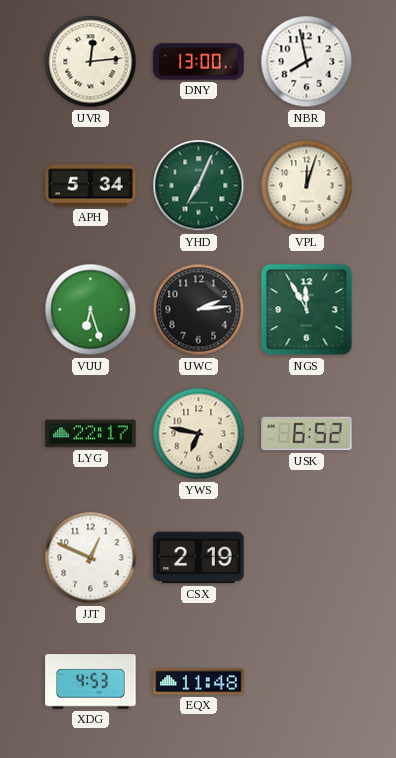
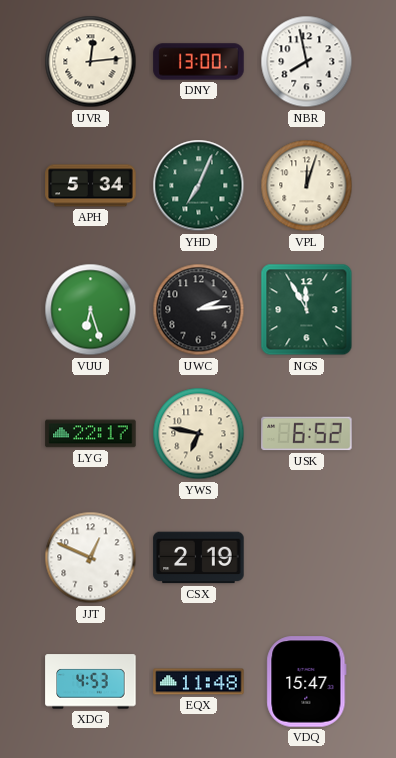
VDQ: none -> 15:47
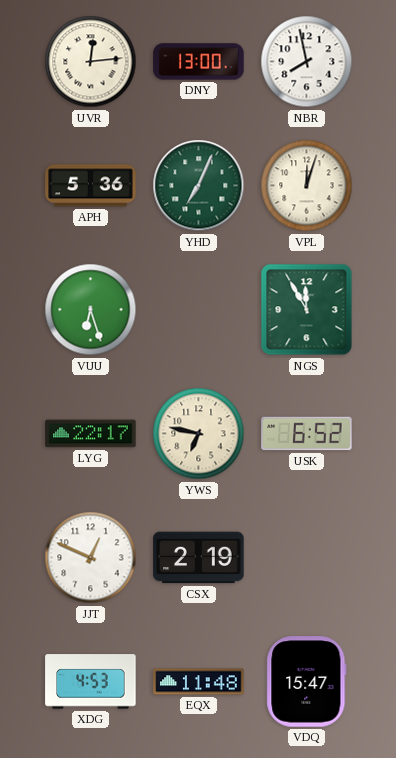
APH: 5:34 -> 5:36
UWC: 2:14 -> none
